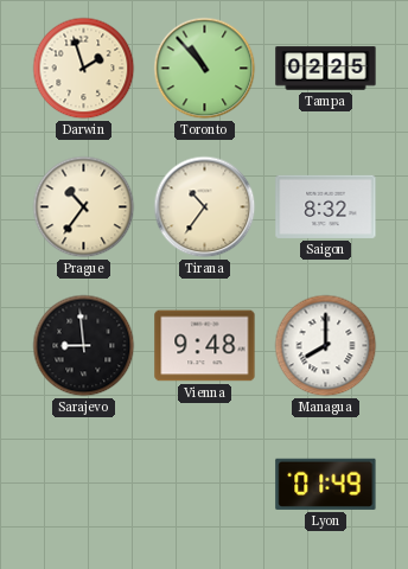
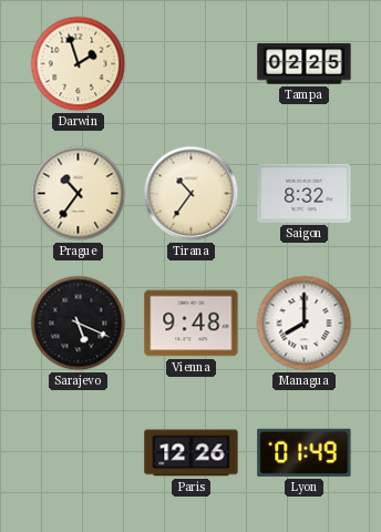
Toronto: 10:53 -> none
Sarajevo: 8:59 -> 5:19
Paris: none -> 12:26
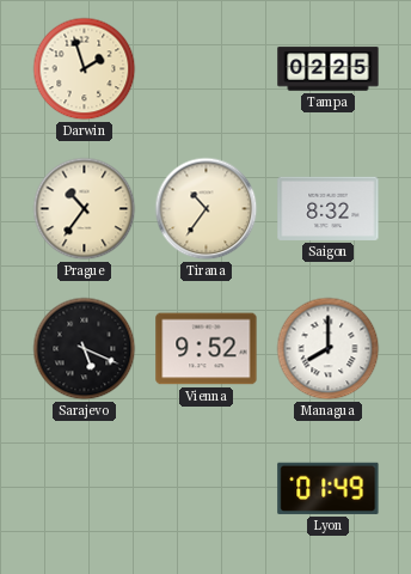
Vienna: 9:48 -> 9:52
Paris: 12:26 -> none
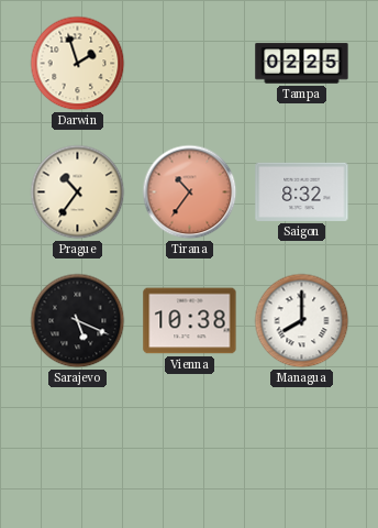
Tirana dial: cream -> salmon
Vienna: 9:52 -> 10:38
Lyon: 01:49 -> none
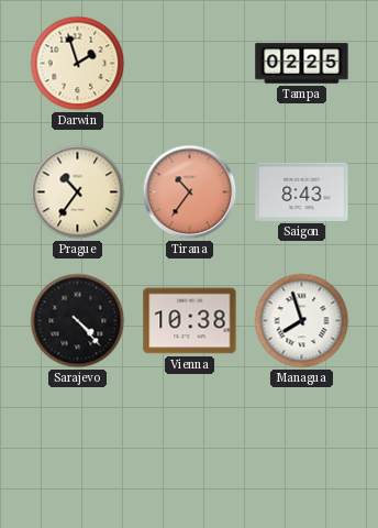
Saigon: 8:32 -> 8:43
Sarajevo: 5:19 -> 4:23
Managua: 8:00 -> 7:57
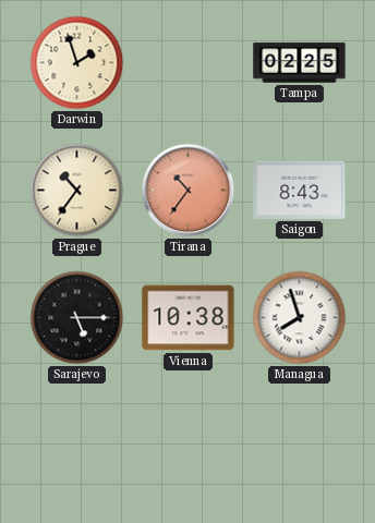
Sarajevo: 4:23 -> 5:15
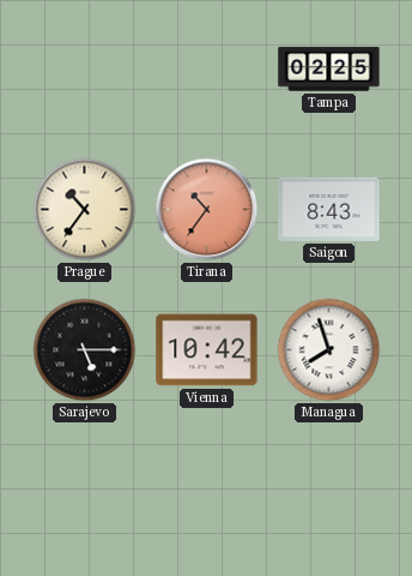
Darwin: 1:57 -> none
Vienna: 10:38 -> 10:42
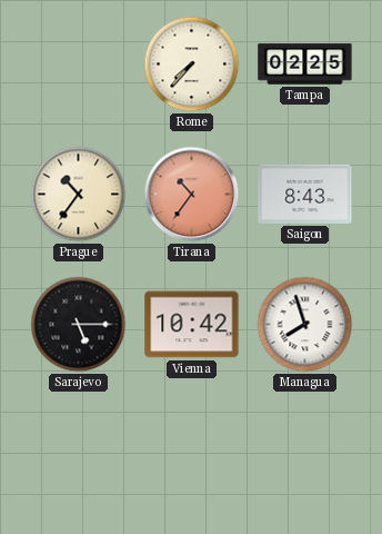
Rome: none -> 7:37
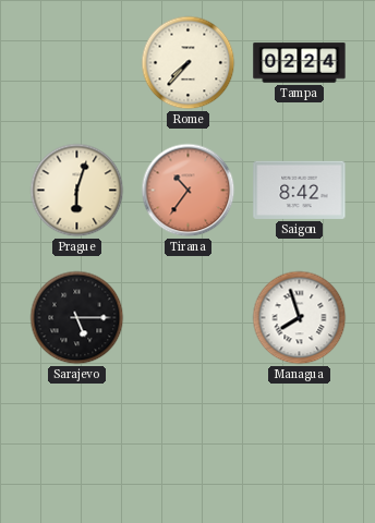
Tampa: 02:25 -> 02:24
Prague: 10:36 -> 6:03
Saigon: 8:43 -> 8:42
Vienna: 10:42 -> none
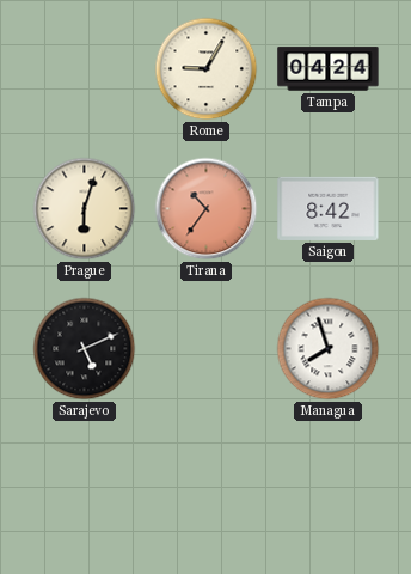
Rome: 7:37 -> 9:05
Tampa: 02:24 -> 04:24
Sarajevo: 5:15 -> 5:11
